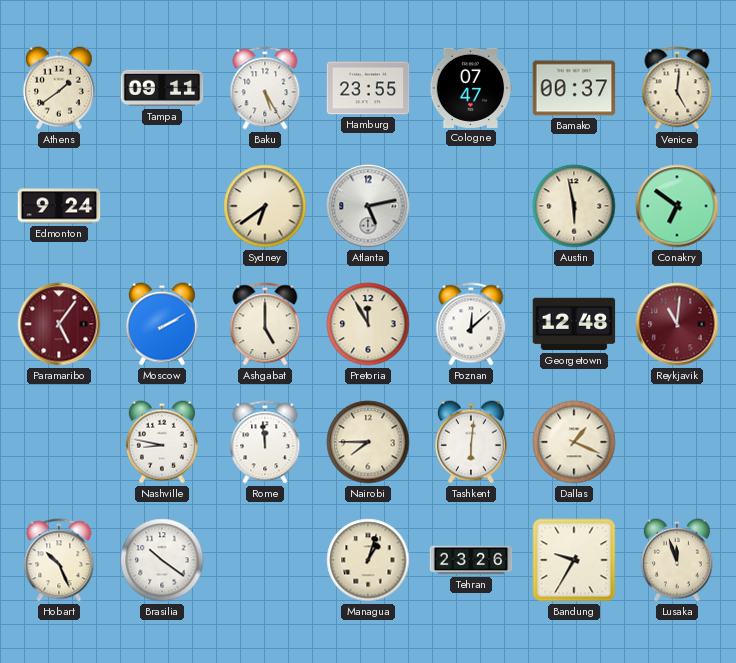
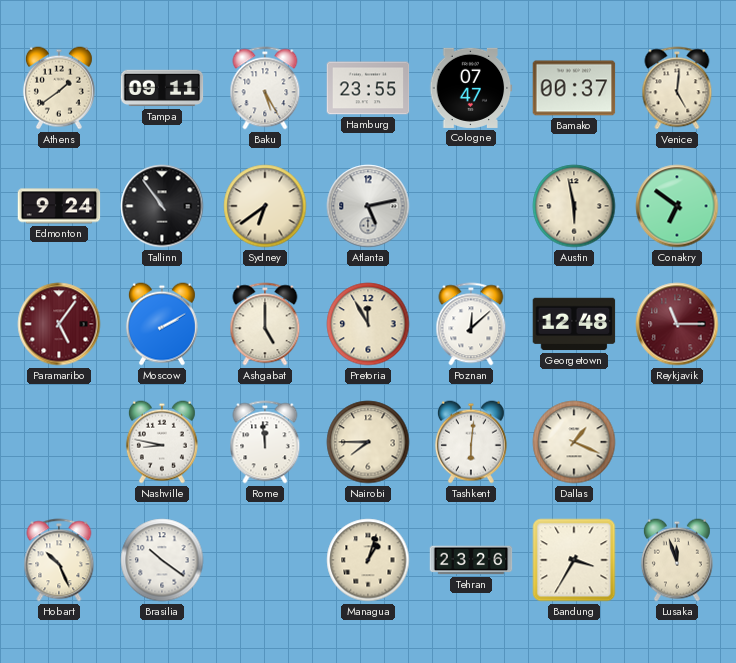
Tallinn: none -> 10:54
Reykjavik: 11:01 -> 11:15
Bandung: 9:35 -> 3:35
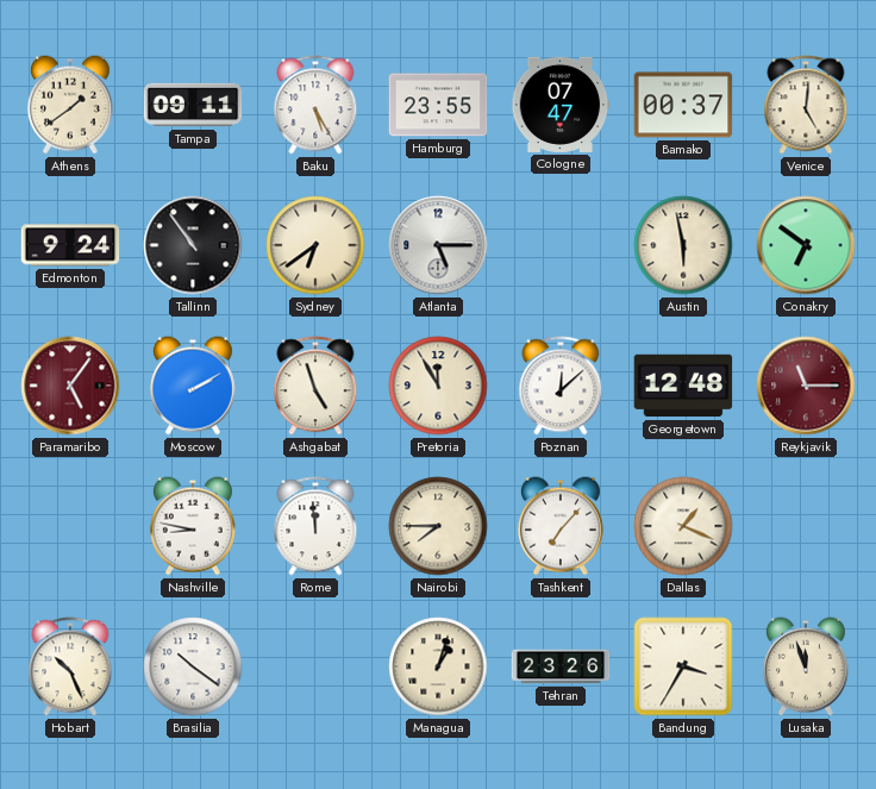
Atlanta: 5:13 -> 5:15
Ashgabat: 5:00 -> 4:57
Tashkent: 6:01 -> 7:07
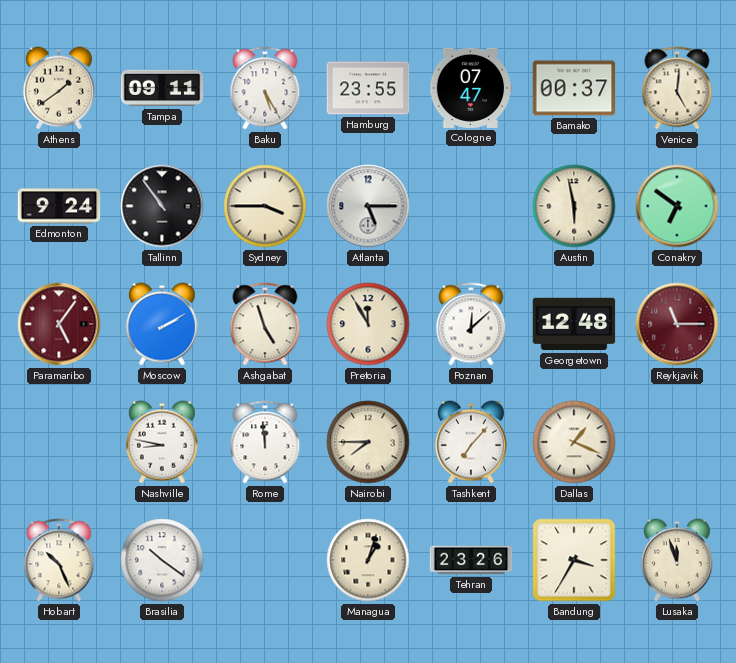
Sydney: 6:39 -> 3:45
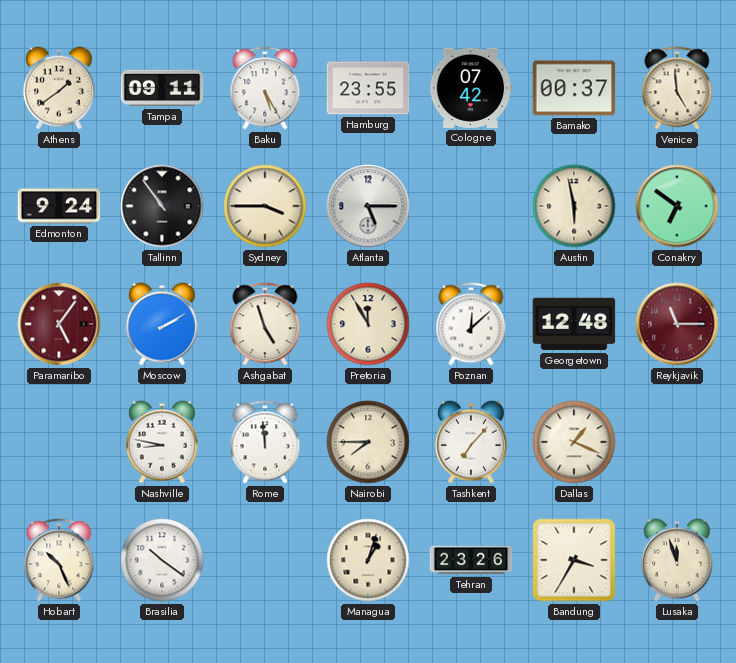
Cologne: 07:47 -> 07:42
Venice: 5:01 -> 4:59
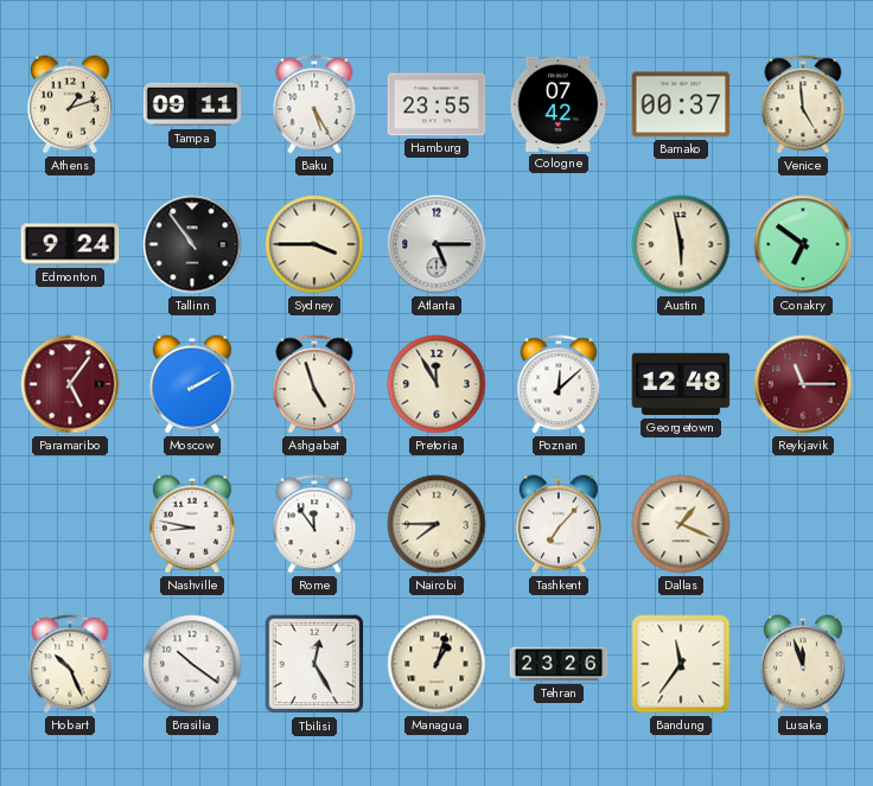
Athens: 1:39 -> 1:12
Rome: 11:59 -> 11:54
Tbilisi: none -> 12:25
Bandung: 3:35 -> 11:36
